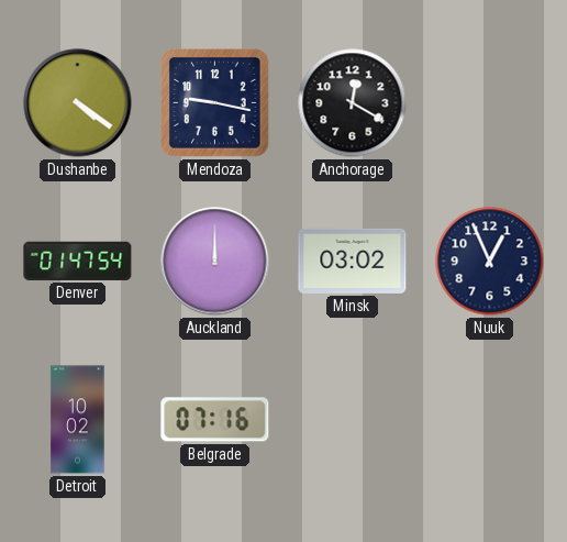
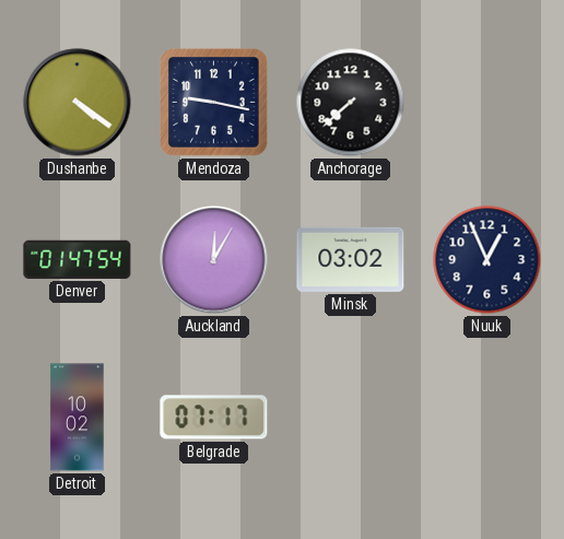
Anchorage: 12:20 -> 7:38
Auckland: 12:00 -> 12:05
Belgrade: 07:16 -> 07:17
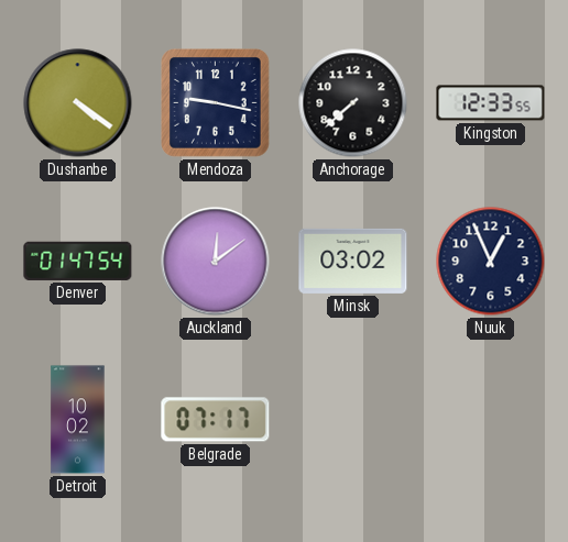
Kingston: none -> 12:33
Auckland: 12:05 -> 12:09
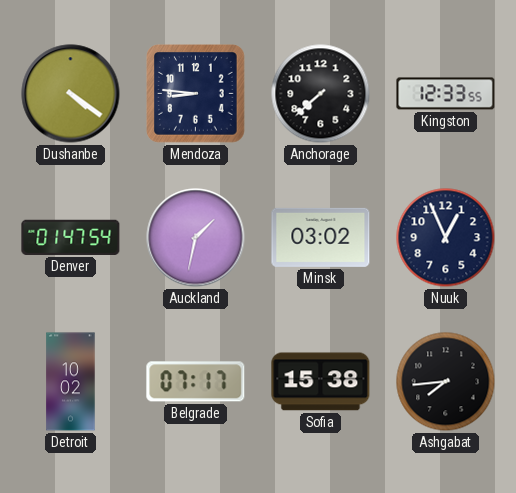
Mendoza: 9:17 -> 8:46
Auckland: 12:09 -> 1:32
Sofia: none -> 15:38
Ashgabat: none -> 7:44
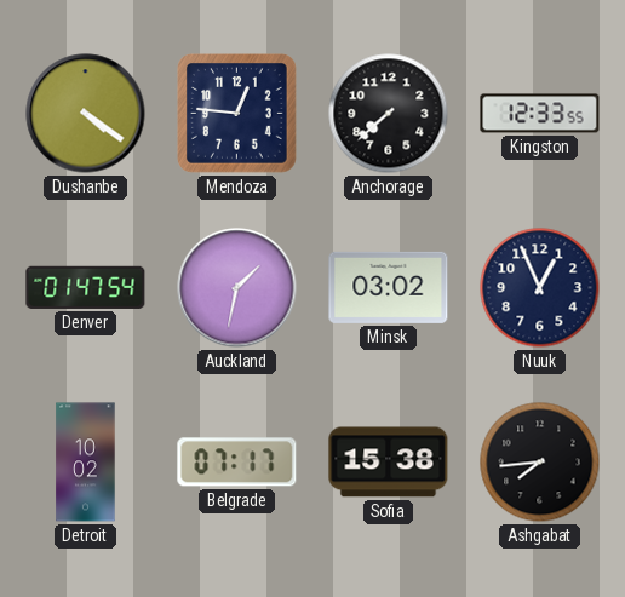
Mendoza: 8:46 -> 12:46
